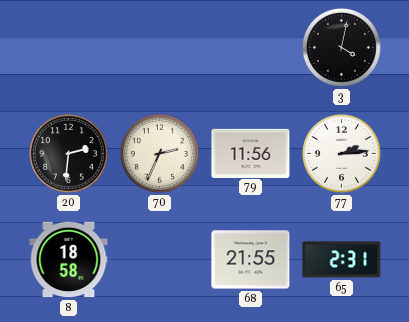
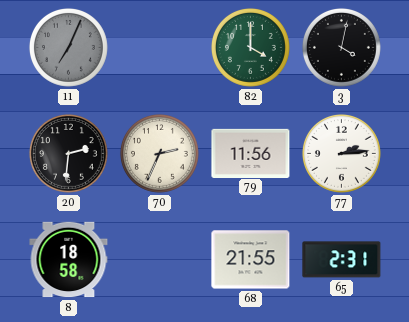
11: none -> 7:04
82: none -> 4:00
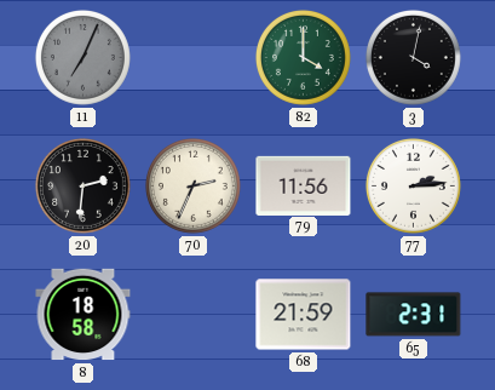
68: 21:55 -> 21:59
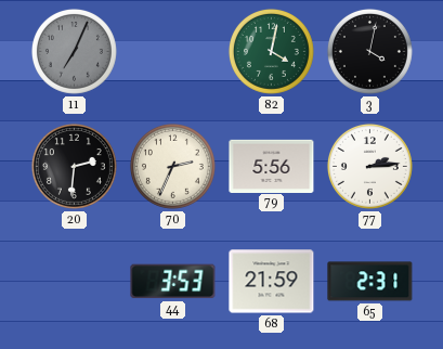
82: 4:00 -> 4:02
79: 11:56 -> 5:56
8: 18:58 -> none
44: none -> 3:53
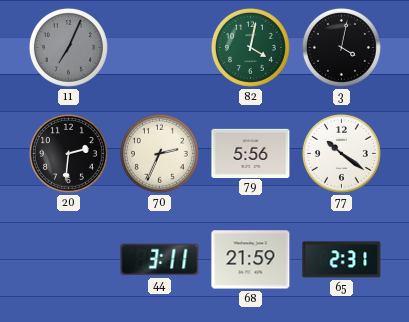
77: 2:14 -> 10:21
44: 3:53 -> 3:11
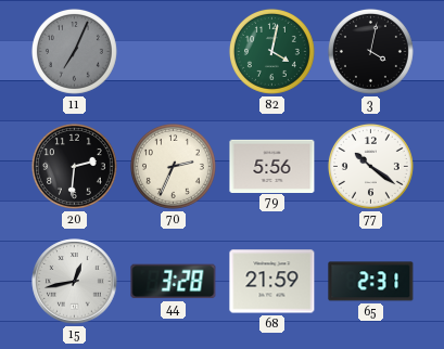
15: none -> 12:43
44: 3:11 -> 3:28
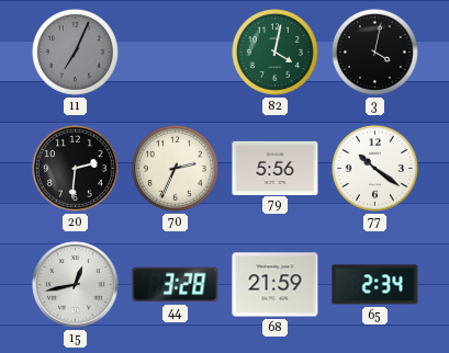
65: 2:31 -> 2:34
